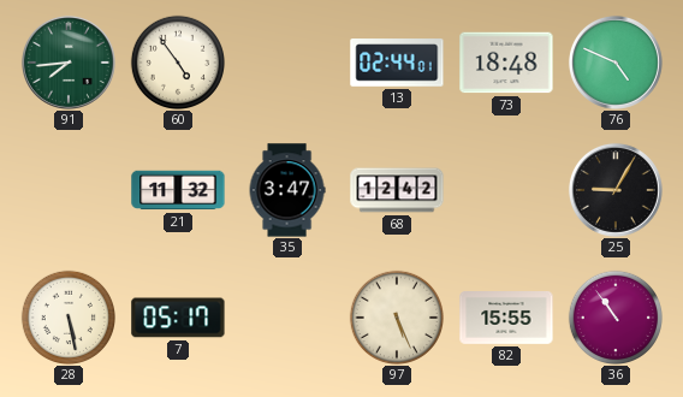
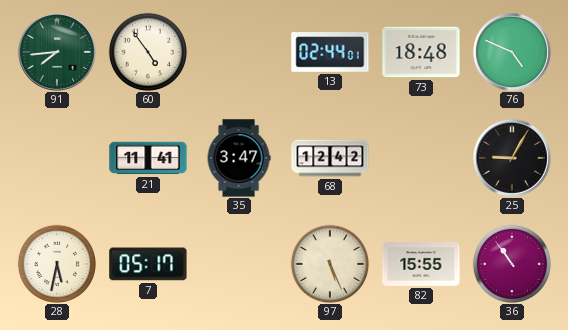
21: 11:32 -> 11:41
28: 5:28 -> 5:32
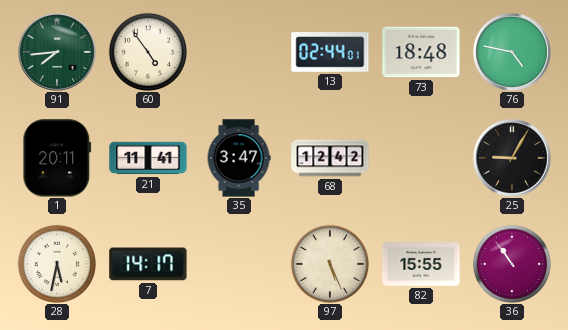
76: 4:49 -> 4:47
1: none -> 20:11
7: 05:17 -> 14:17
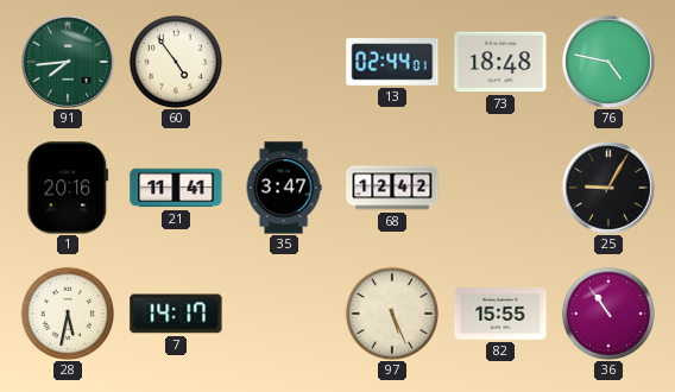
1: 20:11 -> 20:16
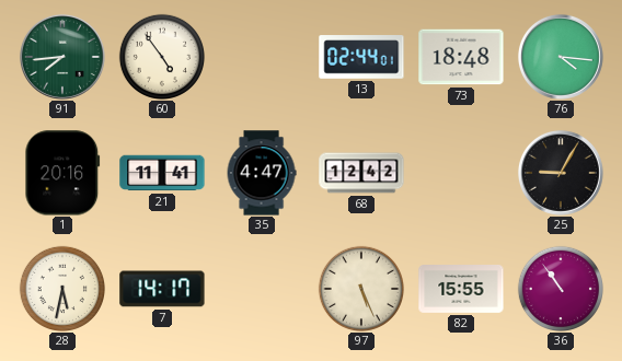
76: 4:47 -> 4:16
35: 3:47 -> 4:47
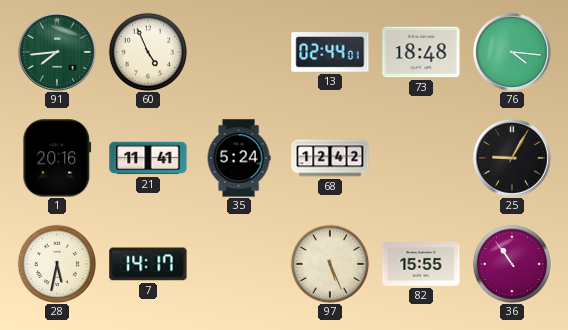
60: 4:54 -> 4:56
35: 4:47 -> 5:24
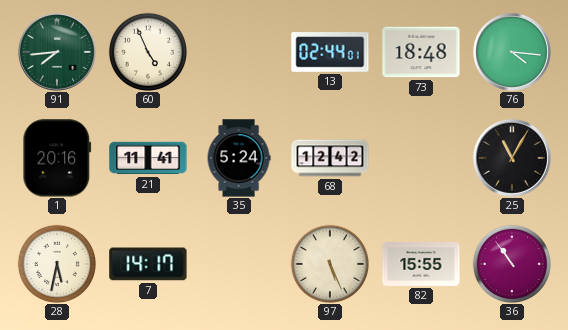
25: 9:05 -> 11:05
